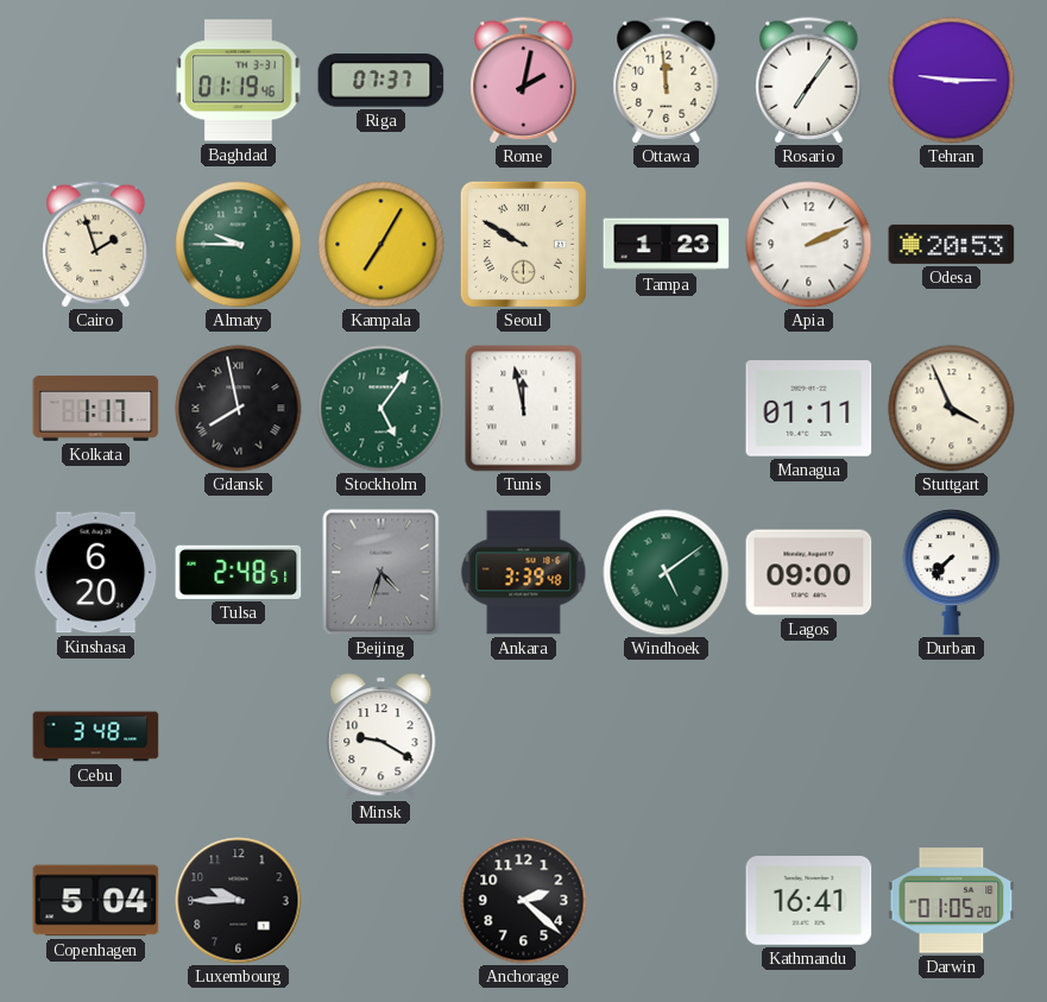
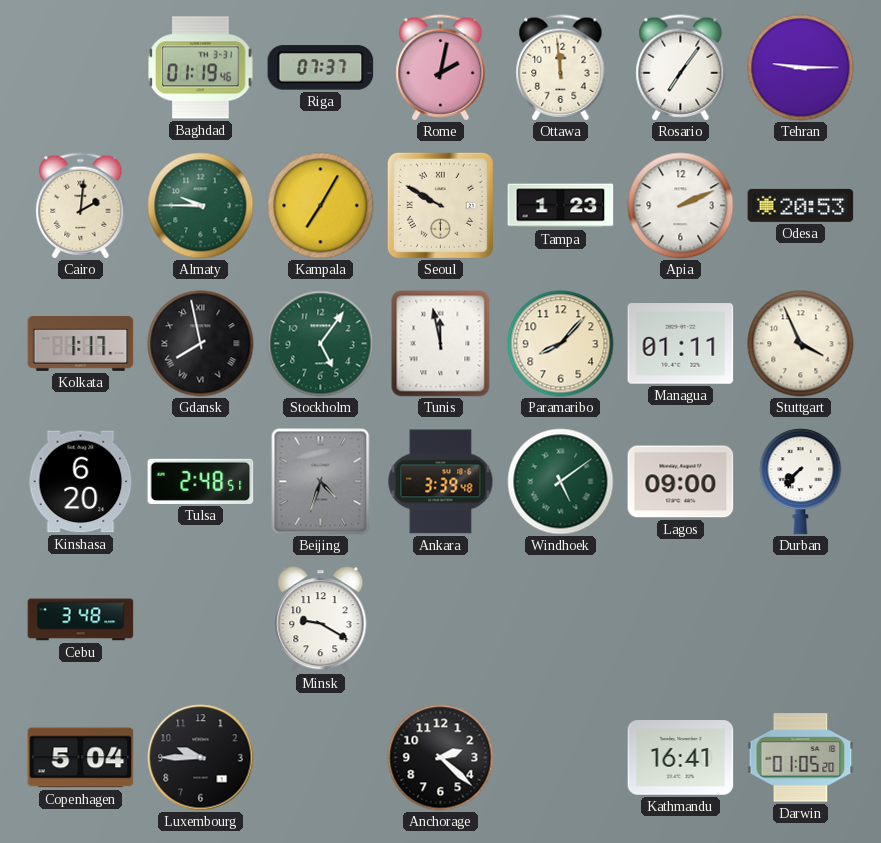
Cairo: 1:57 -> 2:01
Paramaribo: none -> 8:07
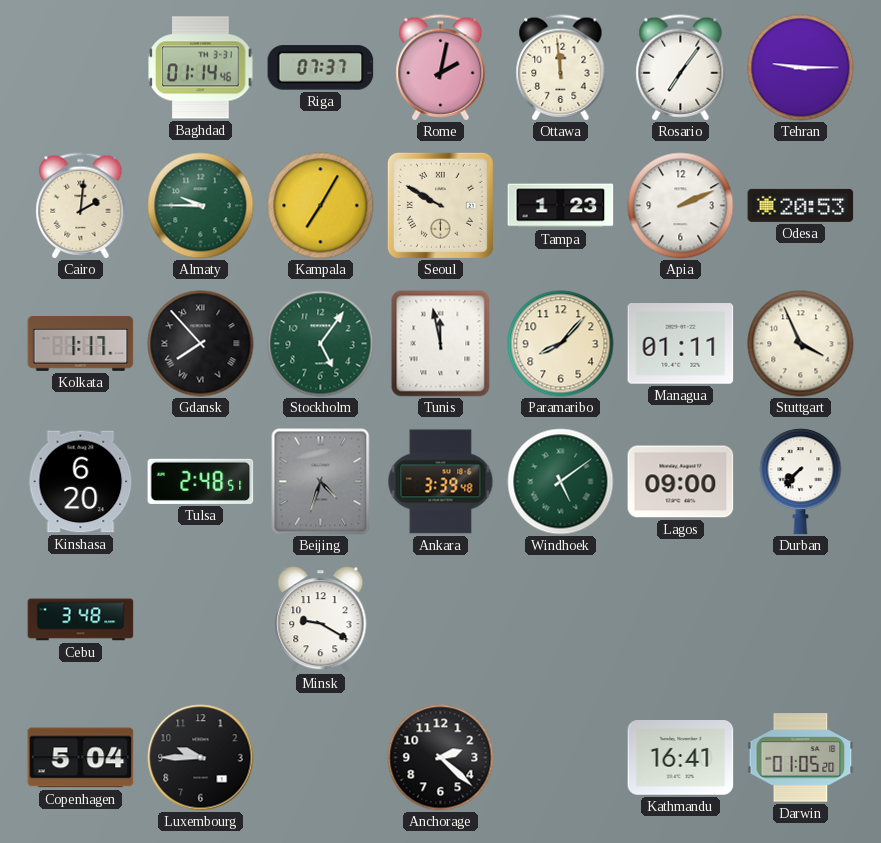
Baghdad: 01:19 -> 01:14
Gdansk: 7:58 -> 7:53
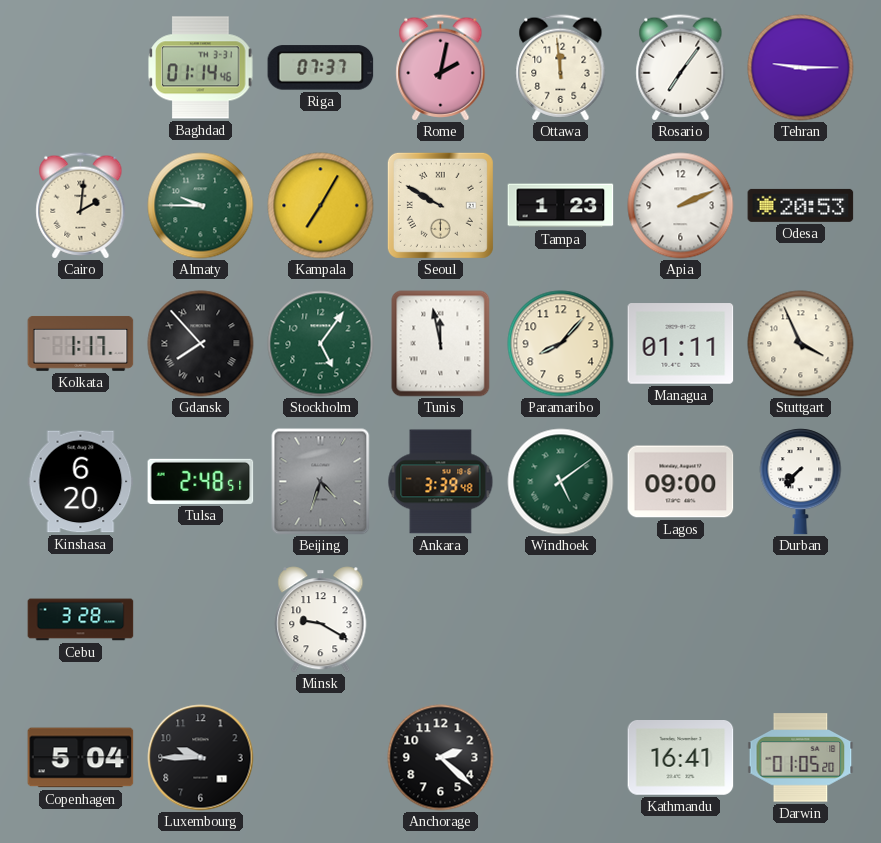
Cebu: 3:48 -> 3:28
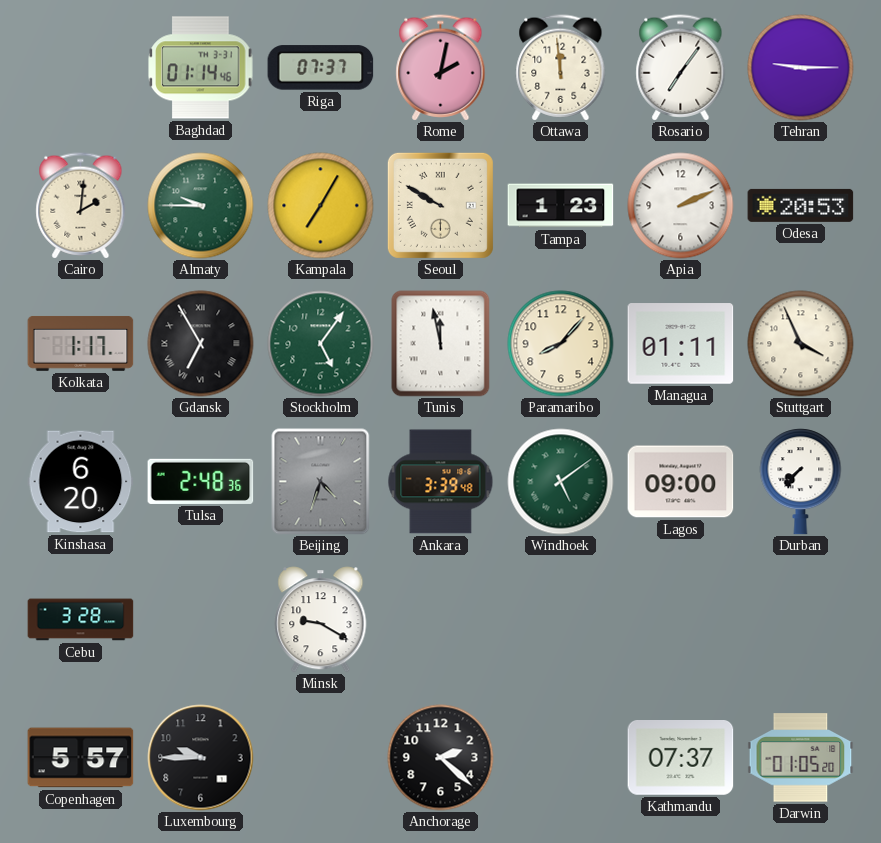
Gdansk: 7:53 -> 6:55
Tulsa: 2:48:51 -> 2:48:36
Copenhagen: 5:04 -> 5:57
Kathmandu: 16:41 -> 07:37
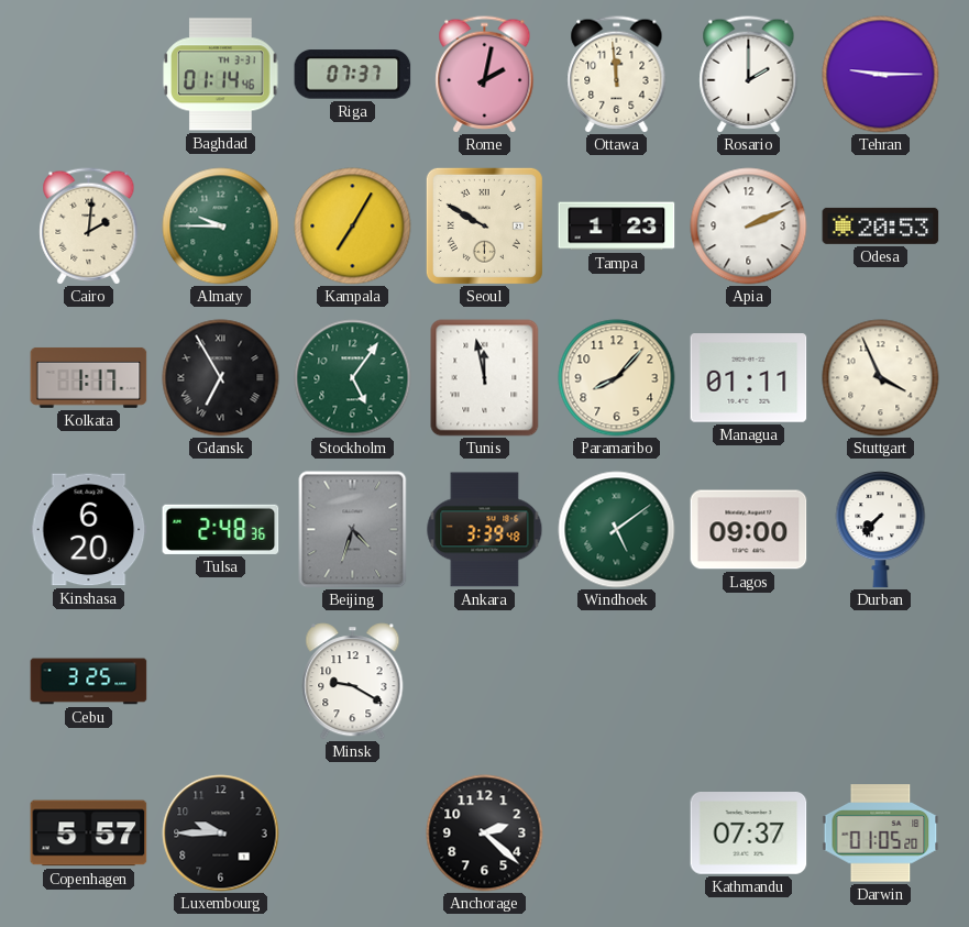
Rosario: 7:06 -> 2:00
Cebu: 3:28 -> 3:25
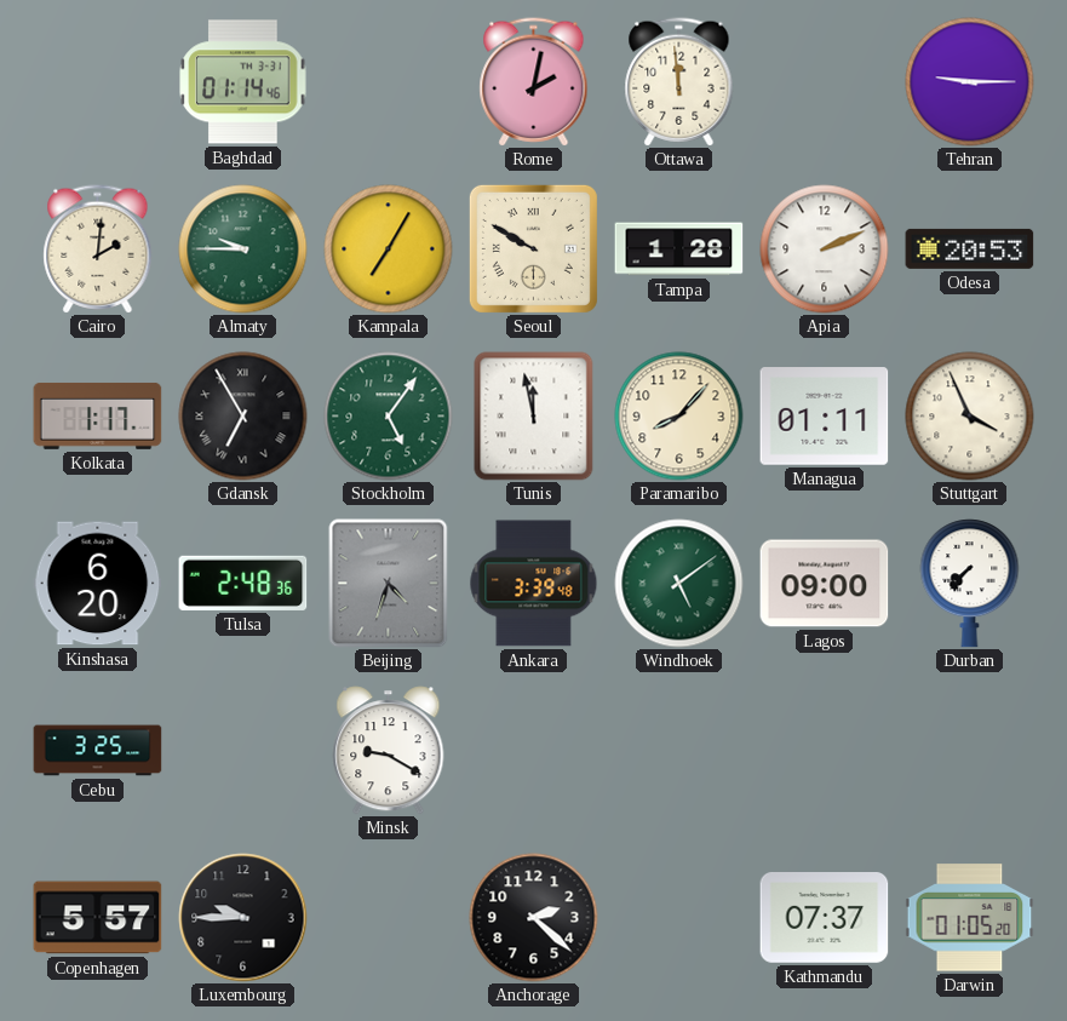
Riga: 07:37 -> none
Rosario: 2:00 -> none
Tampa: 1:23 -> 1:28
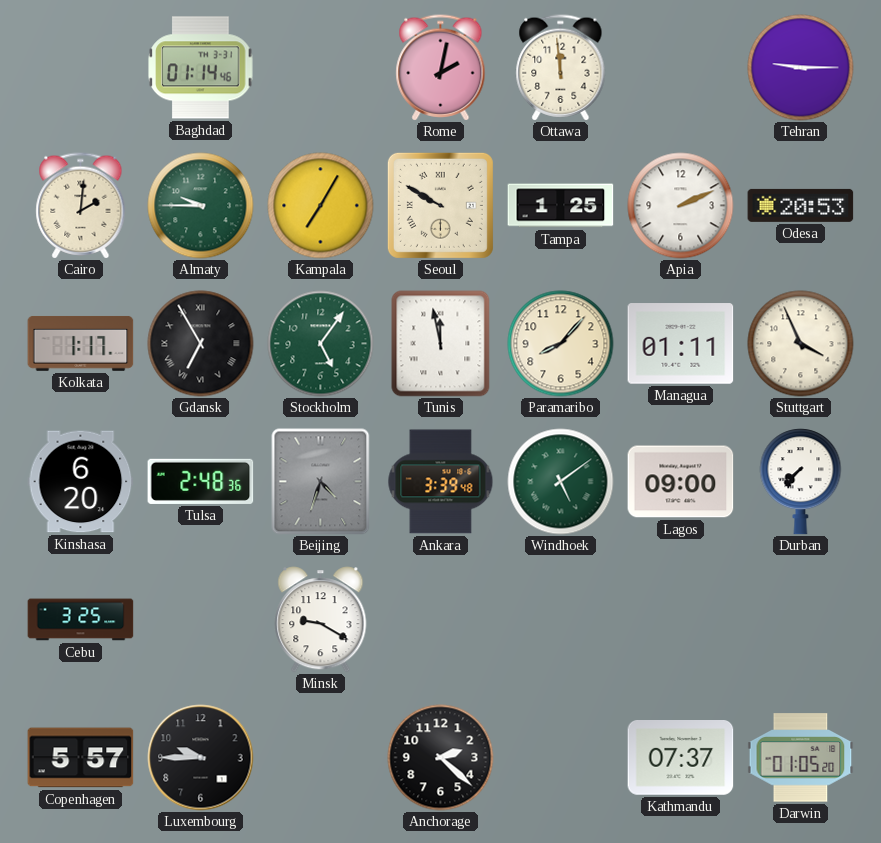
Tampa: 1:28 -> 1:25
